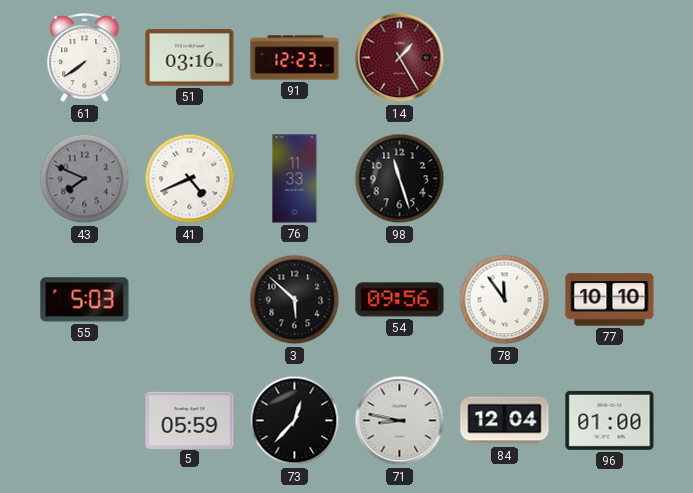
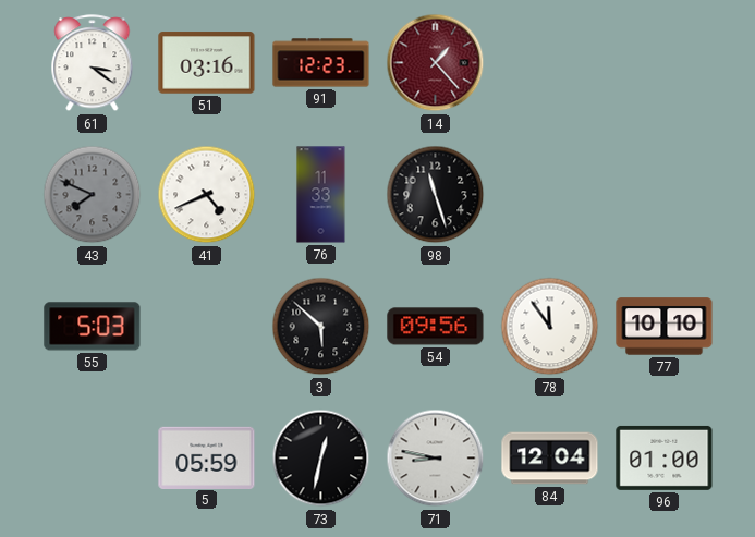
61: 7:39 -> 3:21
14: 1:25 -> 1:23
73: 12:37 -> 12:32
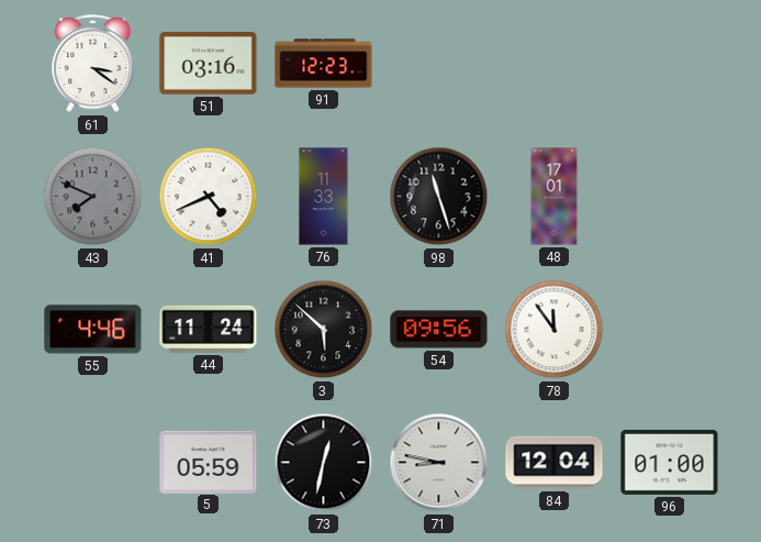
14: 1:23 -> none
48: none -> 17:01
55: 5:03 -> 4:46
44: none -> 11:24
77: 10:10 -> none
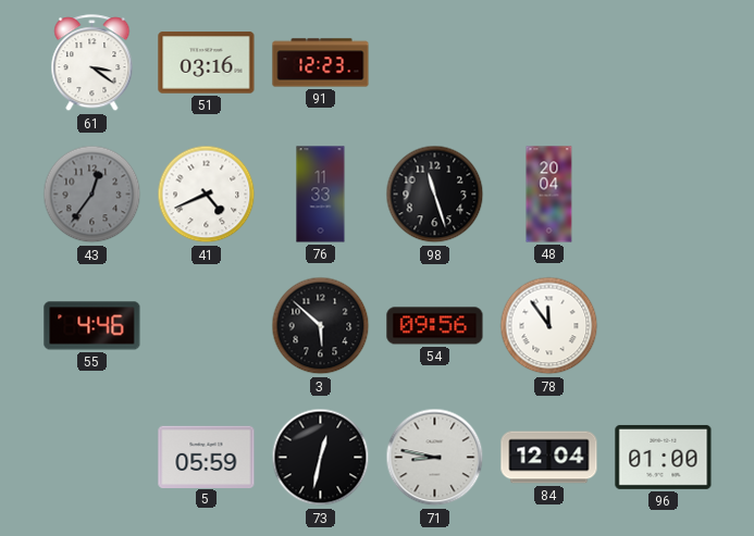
43: 7:49 -> 12:36
48: 17:01 -> 20:04
44: 11:24 -> none
